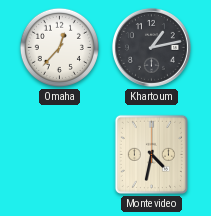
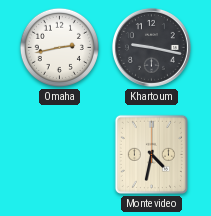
Omaha: 12:37 -> 2:43
Khartoum: 1:13 -> 9:17
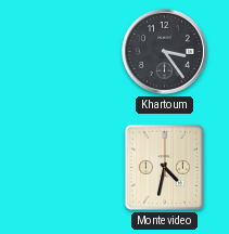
Omaha: 2:43 -> none
Khartoum: 9:17 -> 3:24
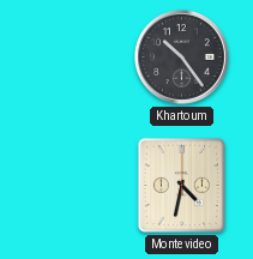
Khartoum: 3:24 -> 10:24
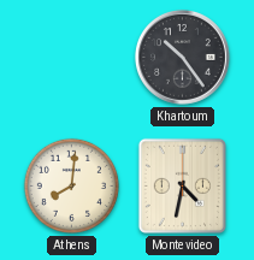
Athens: none -> 8:01
